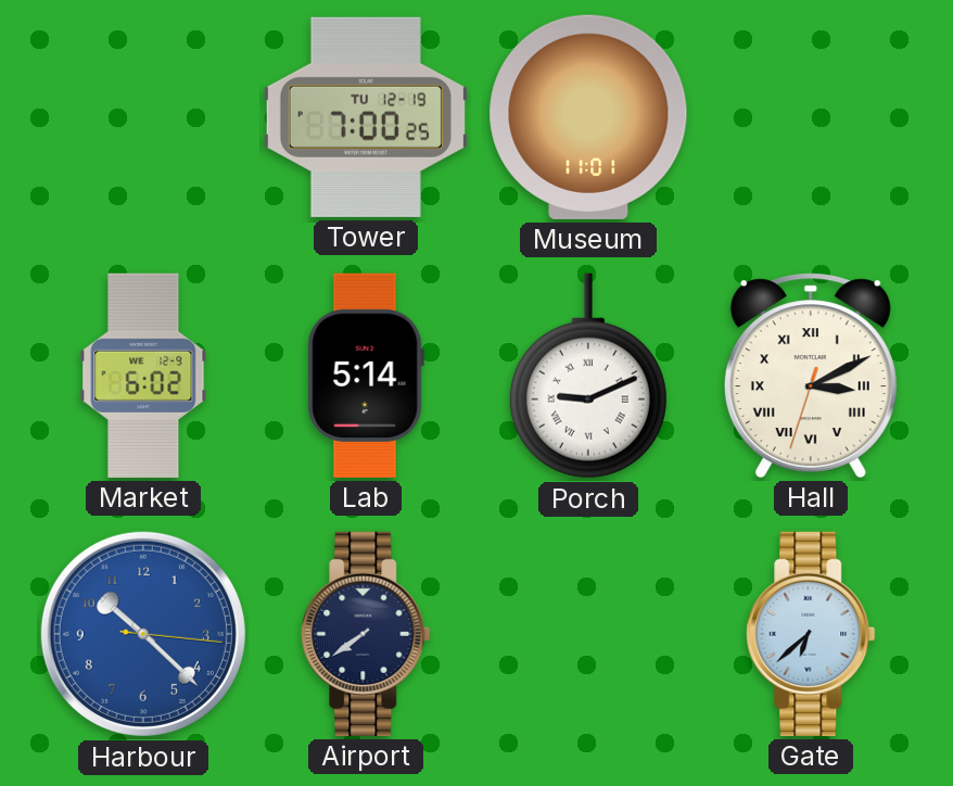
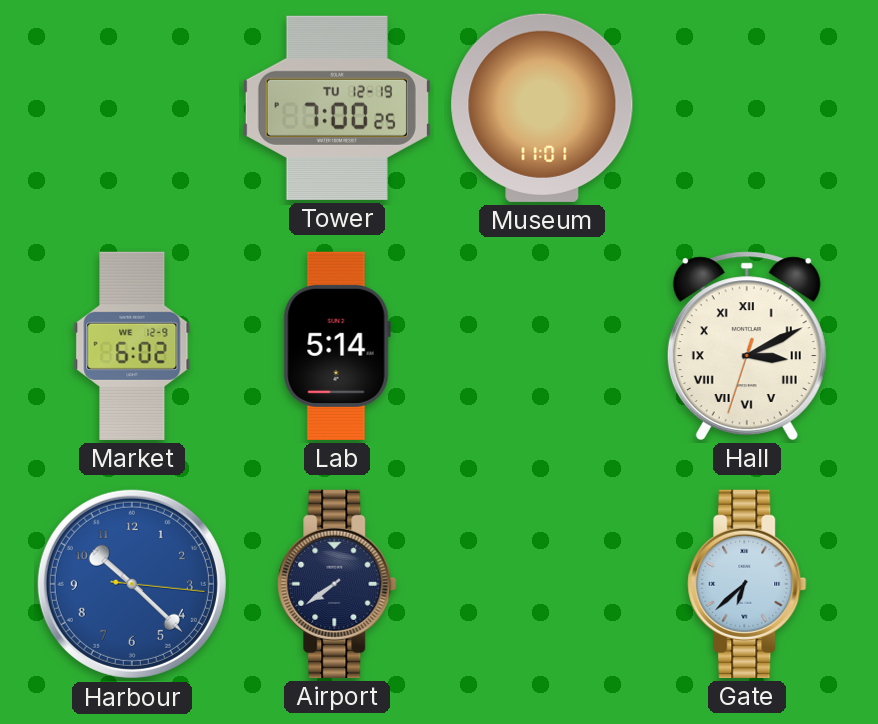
Porch: 9:11 -> none
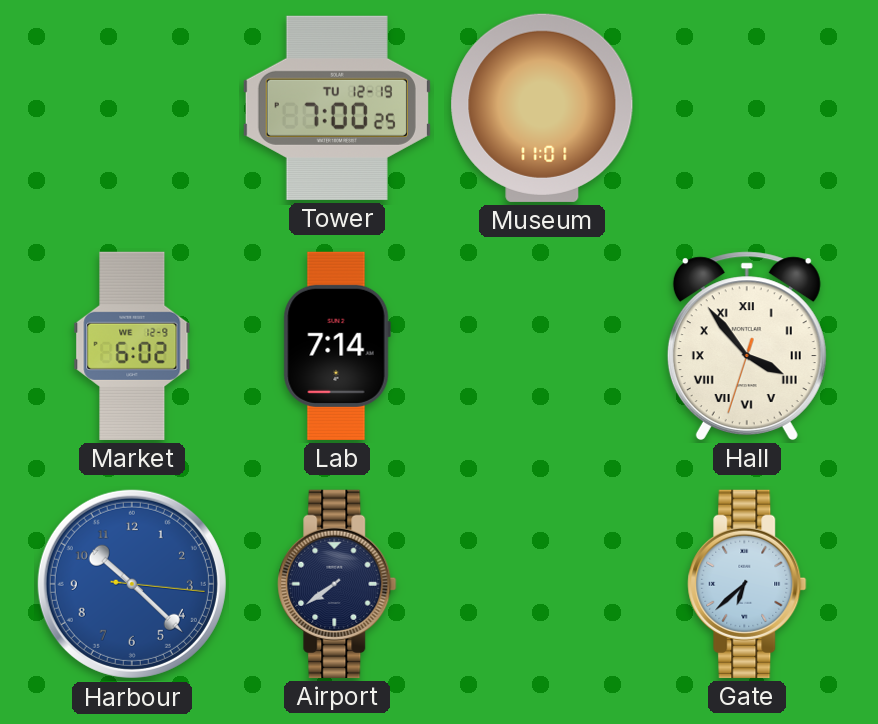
Lab: 5:14 -> 7:14
Hall: 3:10 -> 3:53
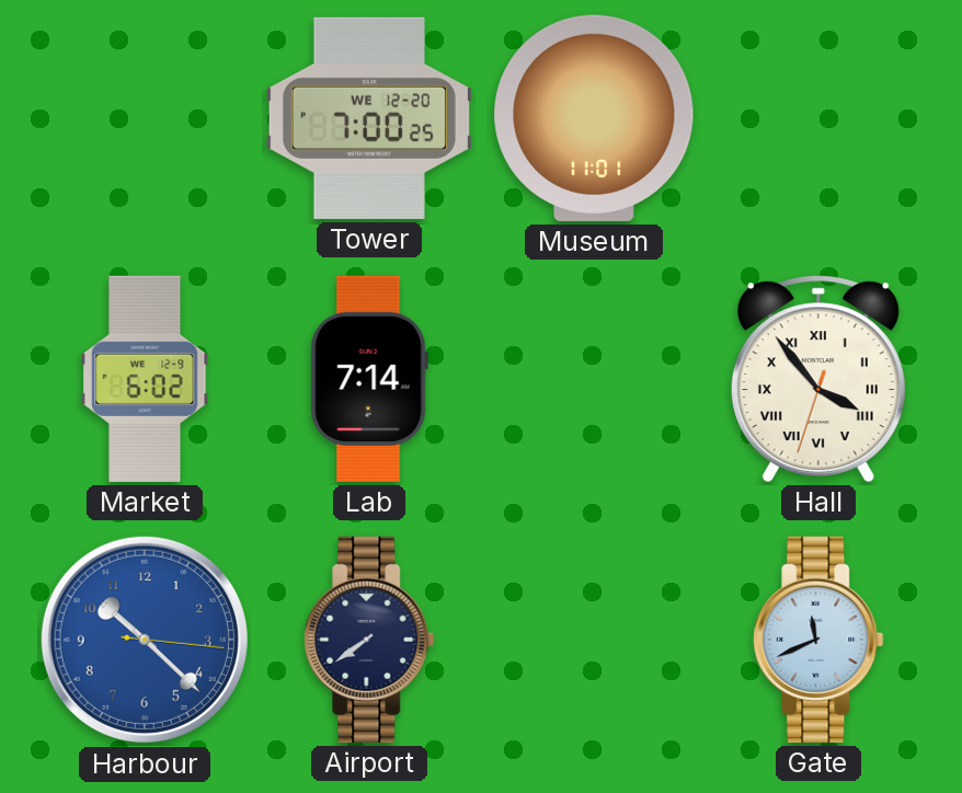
Tower date: TU 12-19 -> WE 12-20
Gate: 6:38 -> 11:41
